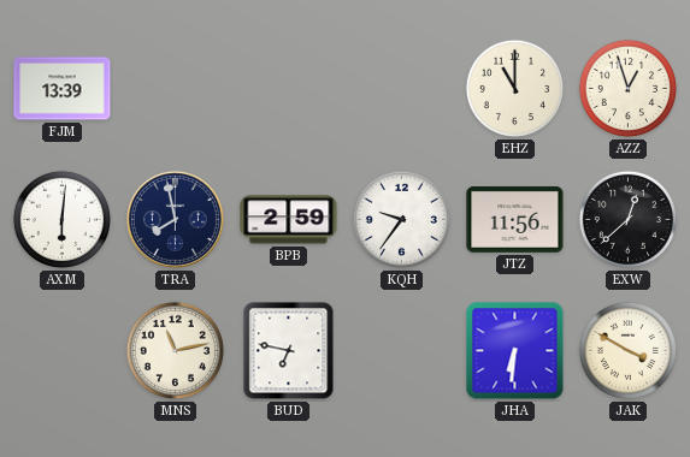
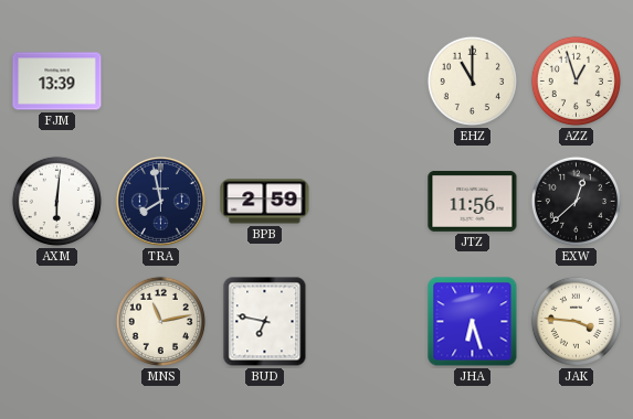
KQH: 9:36 -> none
JHA: 6:31 -> 6:27
JAK: 3:50 -> 3:46
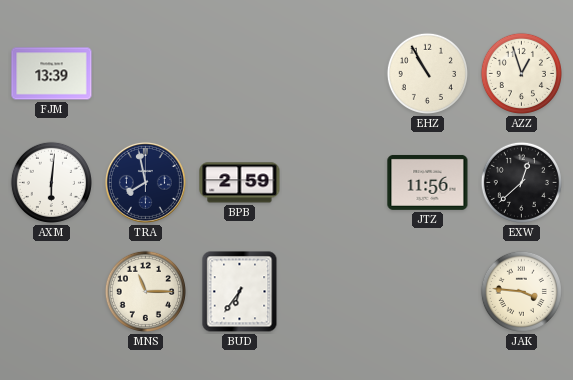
EHZ: 11:00 -> 10:55
MNS: 11:13 -> 11:15
BUD: 6:47 -> 6:36
JHA: 6:27 -> none
